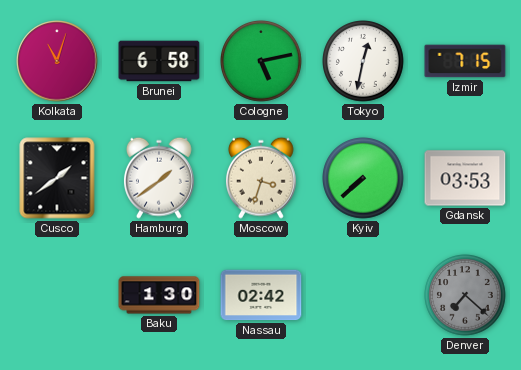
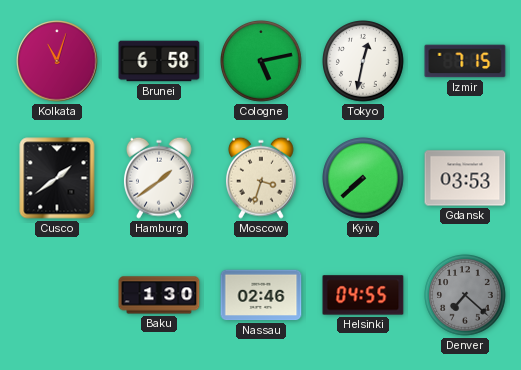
Nassau: 02:42 -> 02:46
Helsinki: none -> 04:55
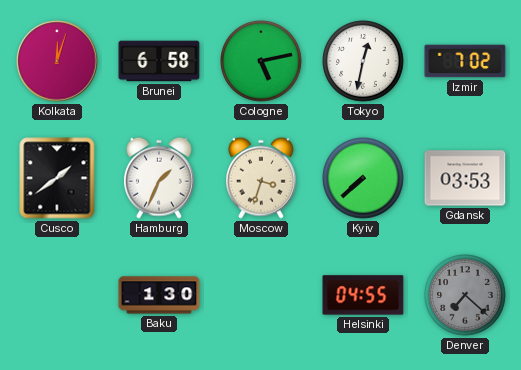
Kolkata: 11:03 -> 12:03
Izmir: 7:15 -> 7:02
Hamburg: 1:39 -> 1:34
Nassau: 02:46 -> none
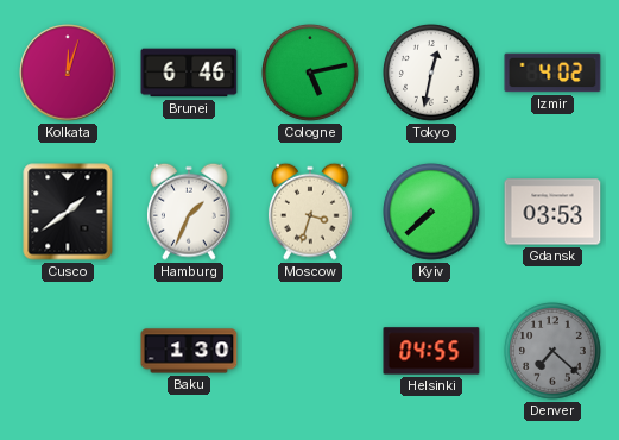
Brunei: 6:58 -> 6:46
Izmir: 7:02 -> 4:02
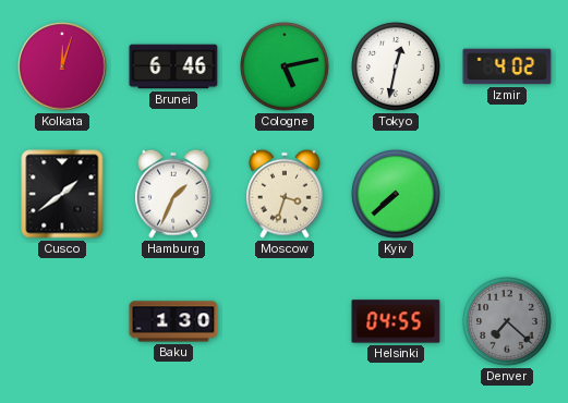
Gdansk: 03:53 -> none
